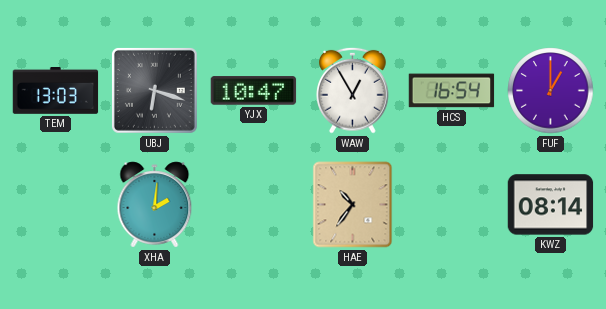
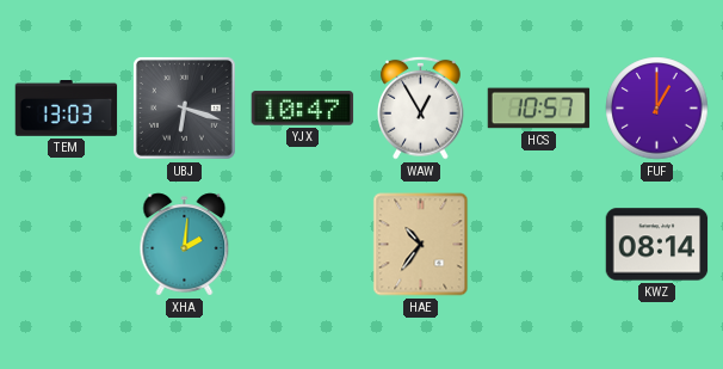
HCS: 16:54 -> 10:57
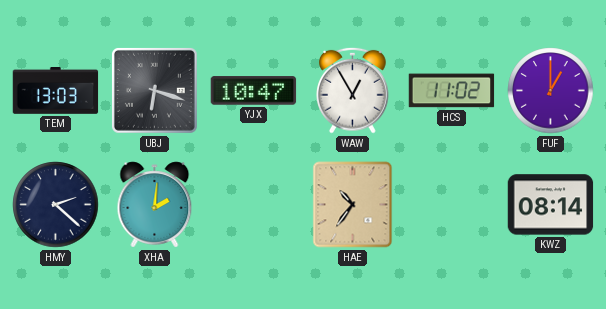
HCS: 10:57 -> 11:02
HMY: none -> 2:22
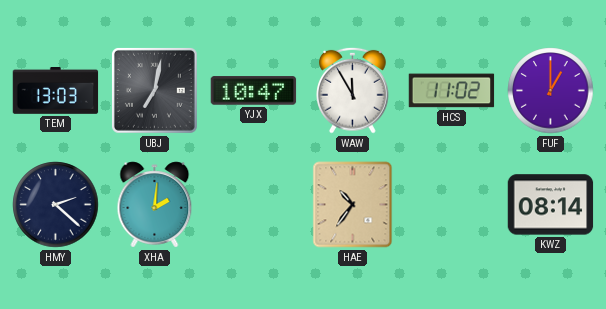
UBJ: 6:18 -> 7:02
WAW: 12:55 -> 11:55
